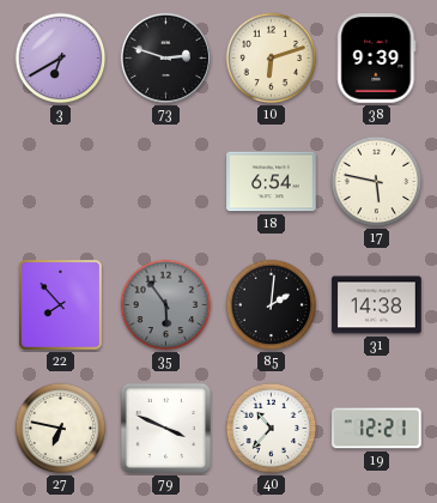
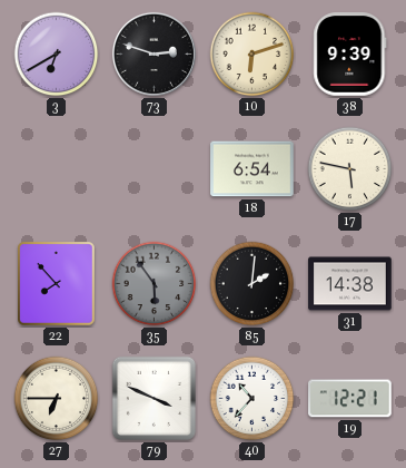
27: 6:47 -> 6:45
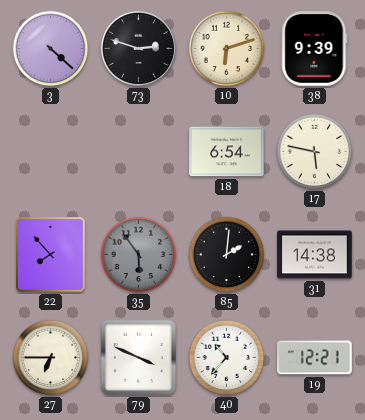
3: 6:40 -> 4:22
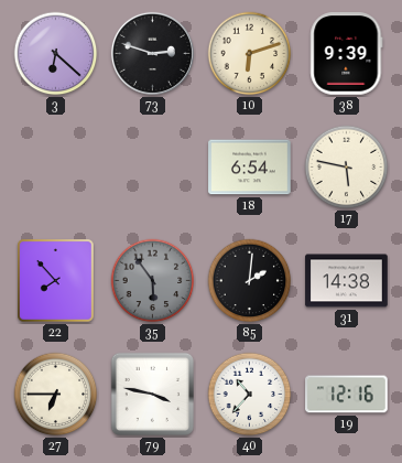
3: 4:22 -> 6:22
79: 3:49 -> 3:47
19: 12:21 -> 12:16
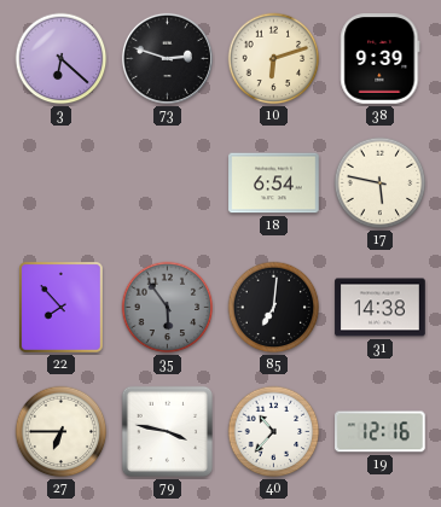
85: 2:01 -> 7:01
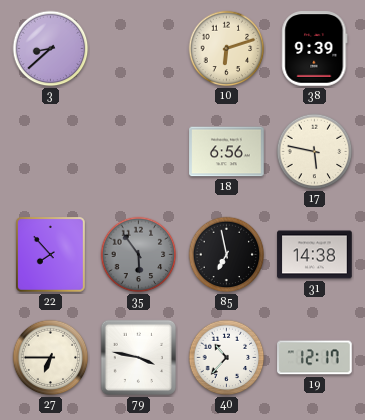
3: 6:22 -> 8:38
73: 2:48 -> none
18: 6:54 -> 6:56
85: 7:01 -> 6:58
19: 12:16 -> 12:17
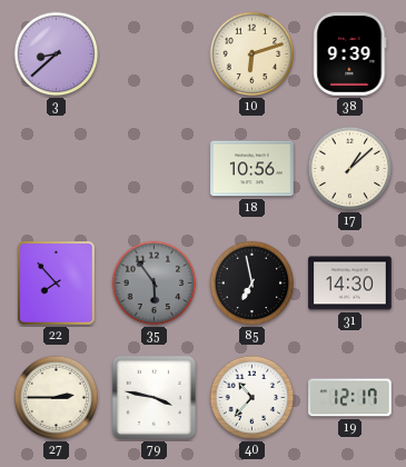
18: 6:56 -> 10:56
17: 5:47 -> 1:08
31: 14:38 -> 14:30
27: 6:45 -> 2:45
